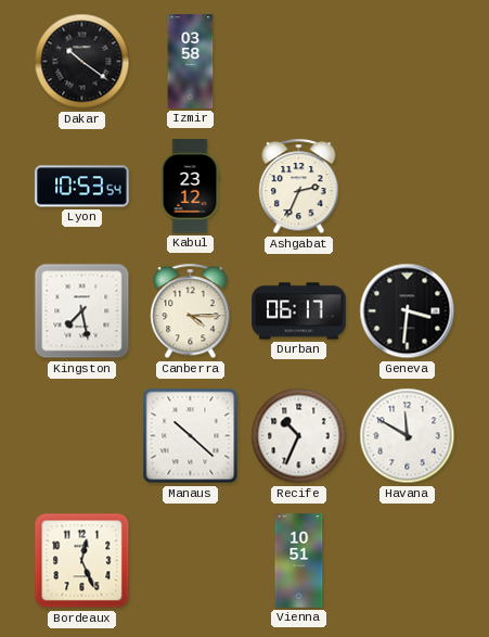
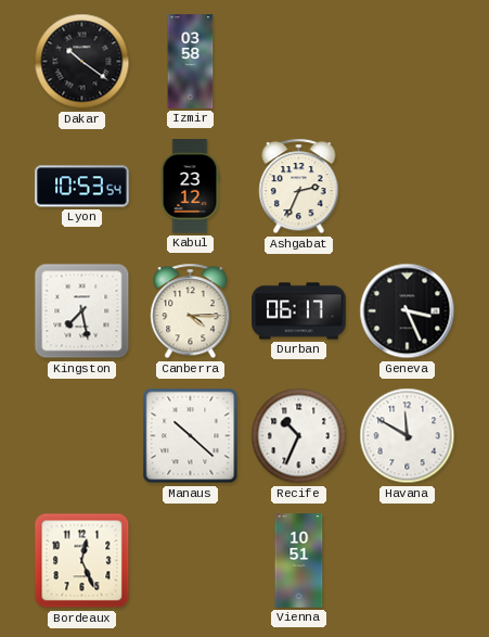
Geneva: 3:31 -> 3:26
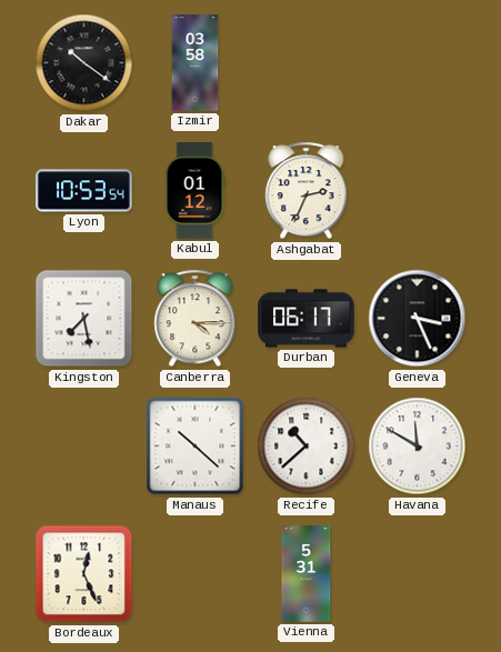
Kabul: 23:12 -> 01:12
Recife: 10:34 -> 10:38
Vienna: 10:51 -> 5:31
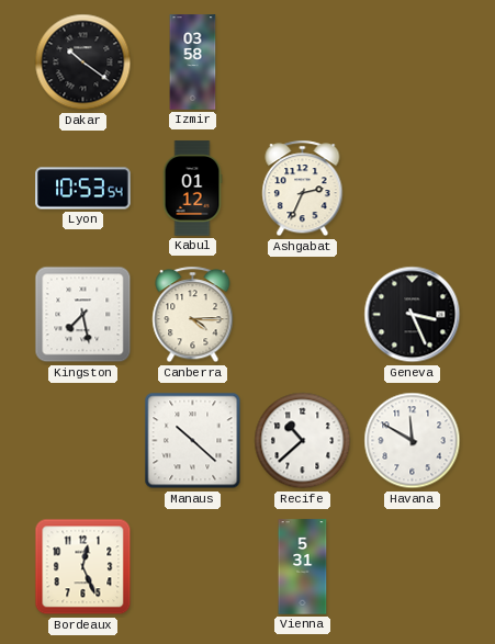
Durban: 06:17 -> none
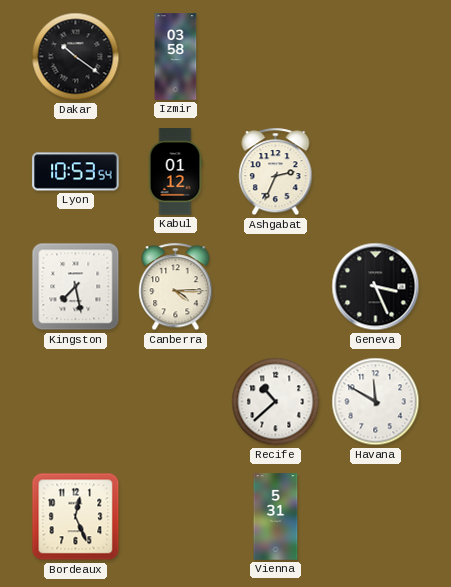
Manaus: 10:22 -> none
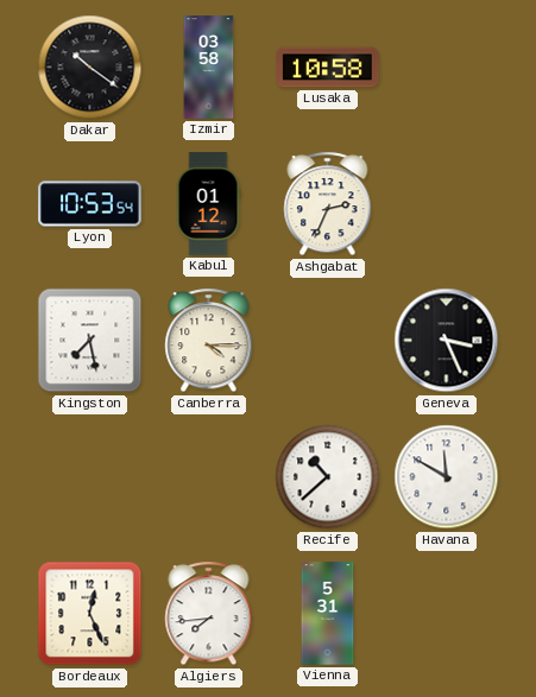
Lusaka: none -> 10:58
Algiers: none -> 7:44
